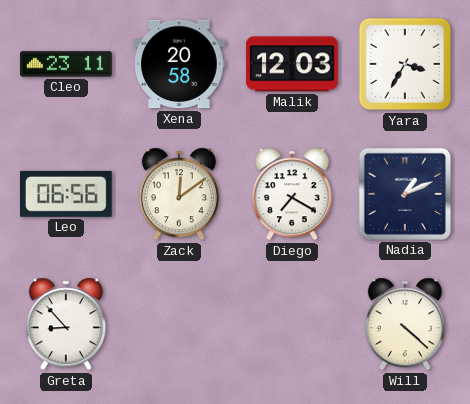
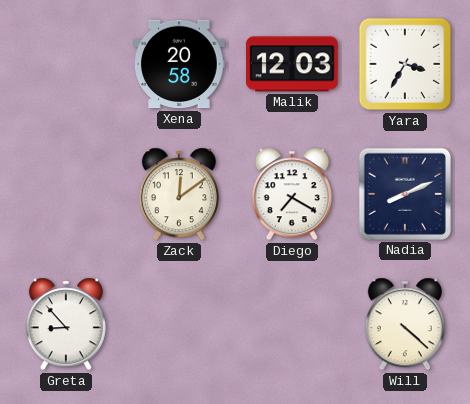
Cleo: 23:11 -> none
Leo: 06:56 -> none
Nadia: 1:11 -> 8:11
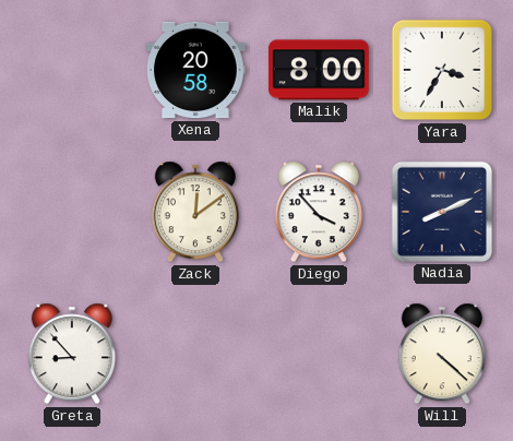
Malik: 12:03 -> 8:00
Diego: 7:20 -> 3:53
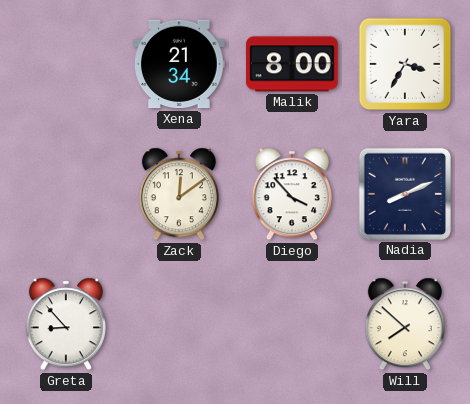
Xena: 20:58 -> 21:34
Will: 4:22 -> 7:52
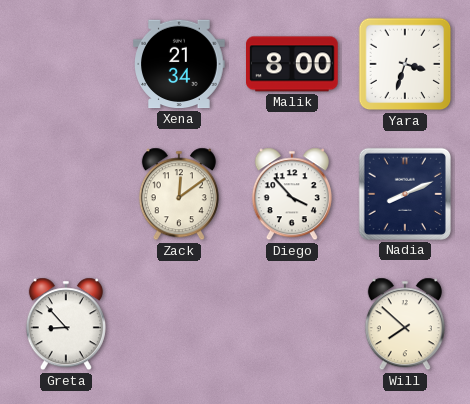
Yara: 3:35 -> 3:33
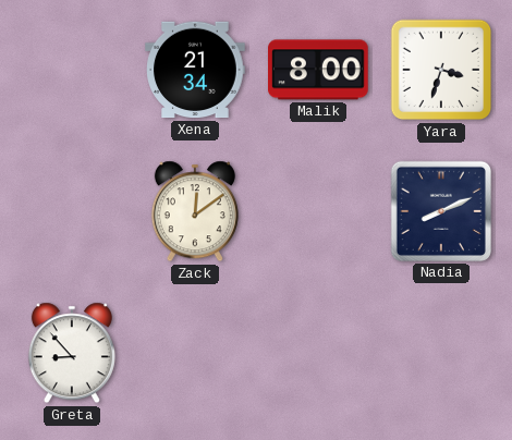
Diego: 3:53 -> none
Will: 7:52 -> none
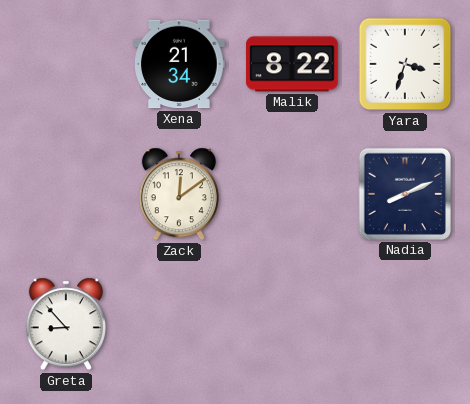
Malik: 8:00 -> 8:22
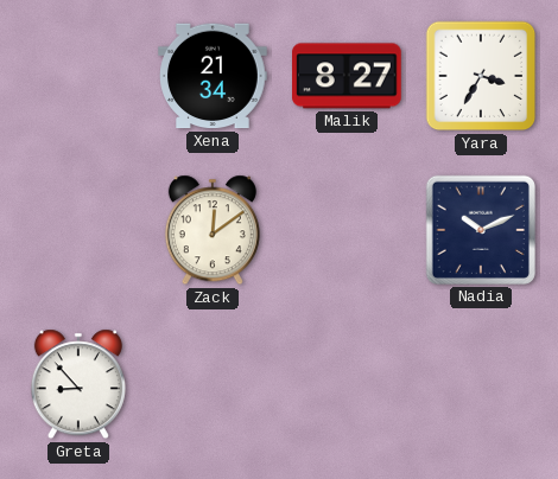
Malik: 8:22 -> 8:27
Yara: 3:33 -> 3:35
Nadia: 8:11 -> 10:11
